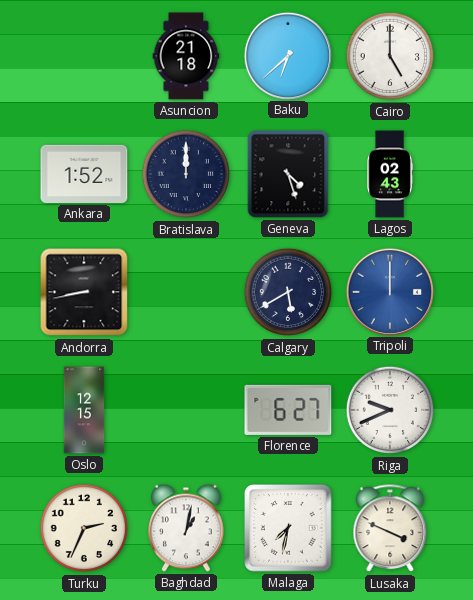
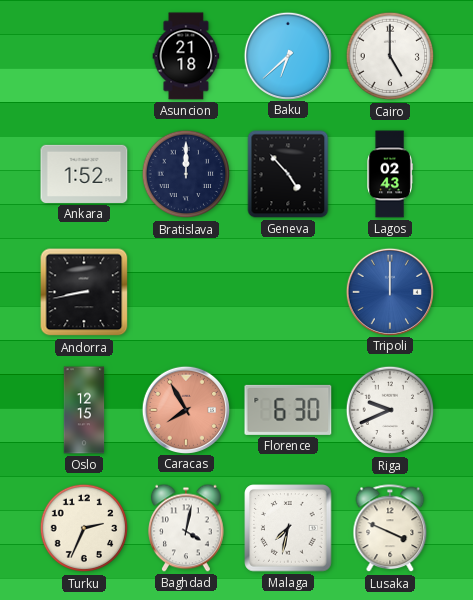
Geneva: 4:27 -> 4:53
Calgary: 5:40 -> none
Caracas: none -> 7:55
Florence: 6:27 -> 6:30
Baghdad: 1:02 -> 4:02
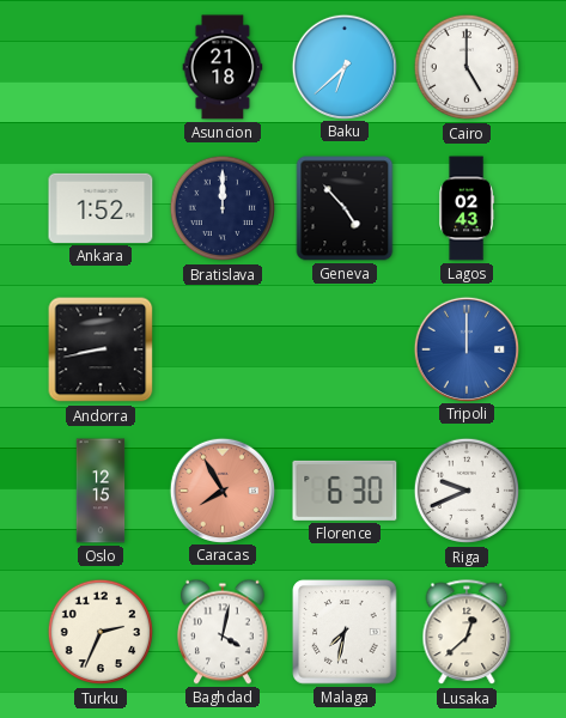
Lusaka: 3:49 -> 12:38
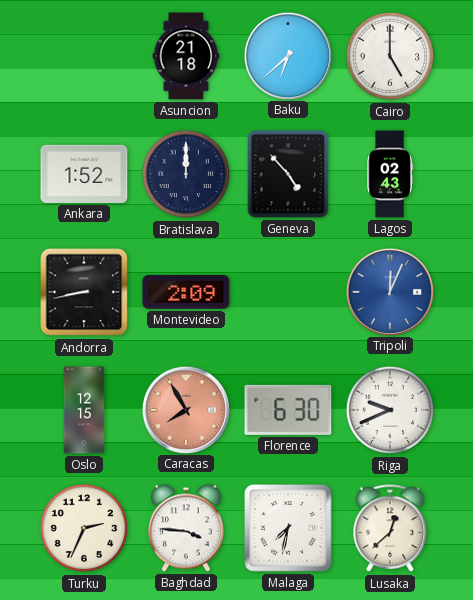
Montevideo: none -> 2:09
Tripoli: 12:00 -> 12:04
Baghdad: 4:02 -> 3:46
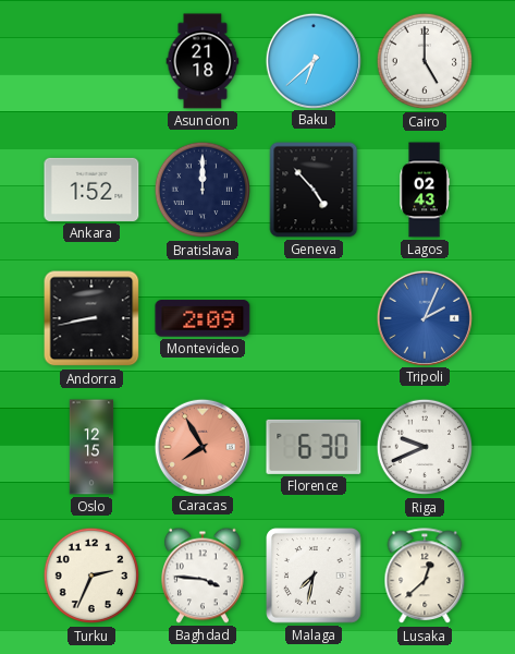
Tripoli: 12:04 -> 2:04
